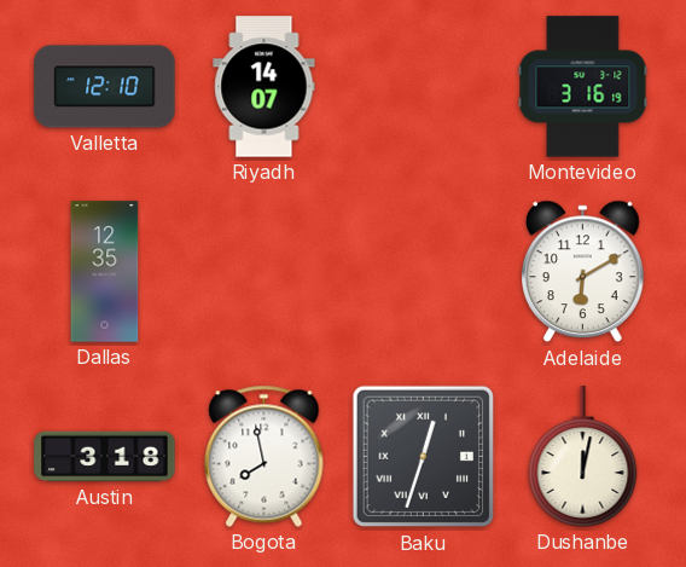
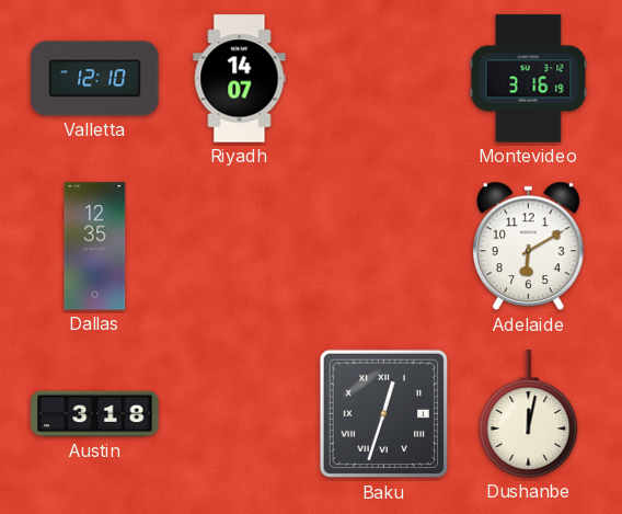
Bogota: 7:58 -> none
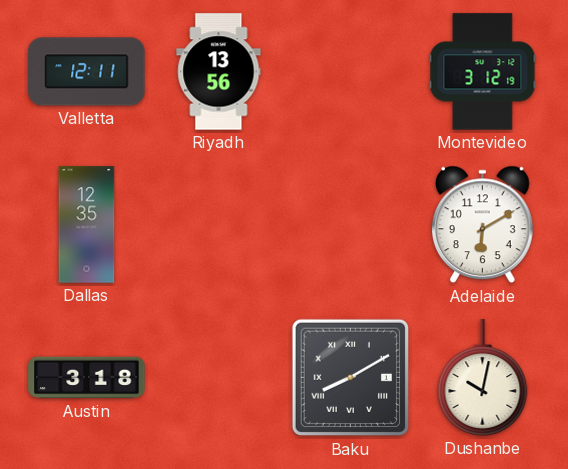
Valletta: 12:10 -> 12:11
Riyadh: 14:07 -> 13:56
Montevideo: 3:16 -> 3:12
Baku: 12:33 -> 8:10
Dushanbe: 12:02 -> 10:02
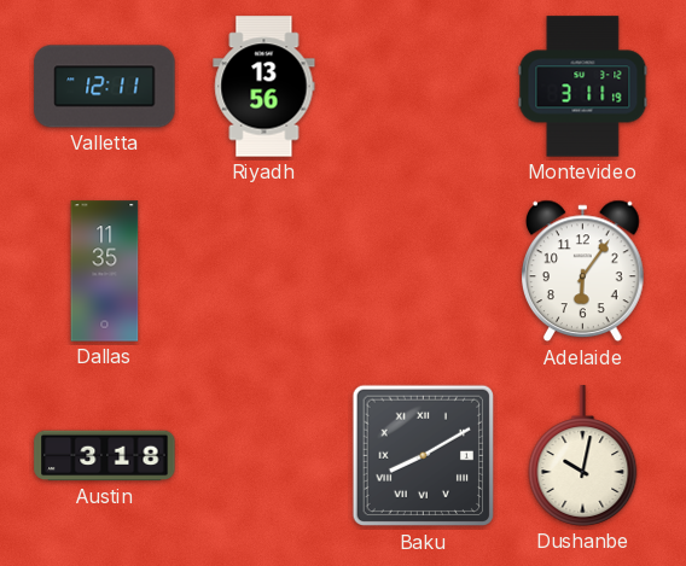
Montevideo: 3:12 -> 3:11
Dallas: 12:35 -> 11:35
Adelaide: 6:10 -> 6:06
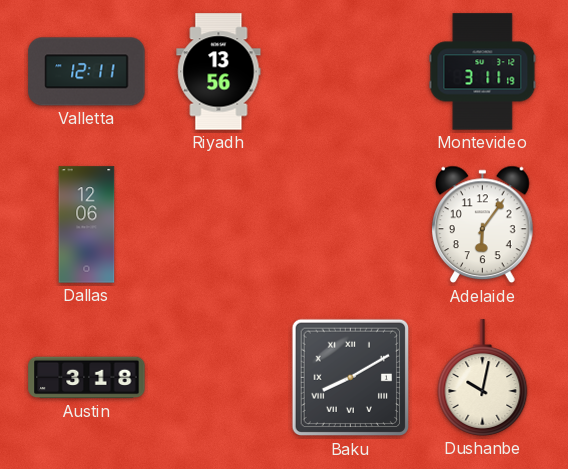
Dallas: 11:35 -> 12:06
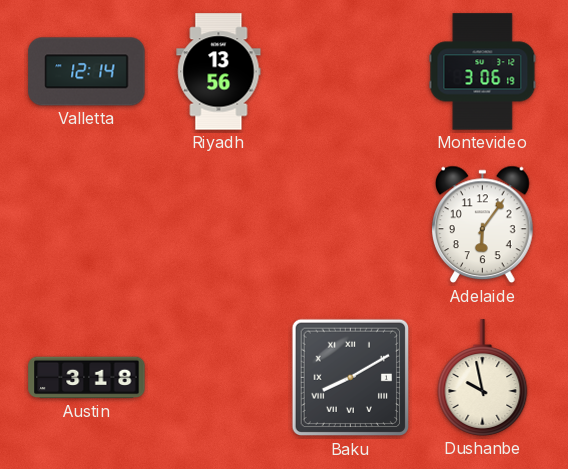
Valletta: 12:11 -> 12:14
Montevideo: 3:11 -> 3:06
Dallas: 12:06 -> none
Dushanbe: 10:02 -> 9:58
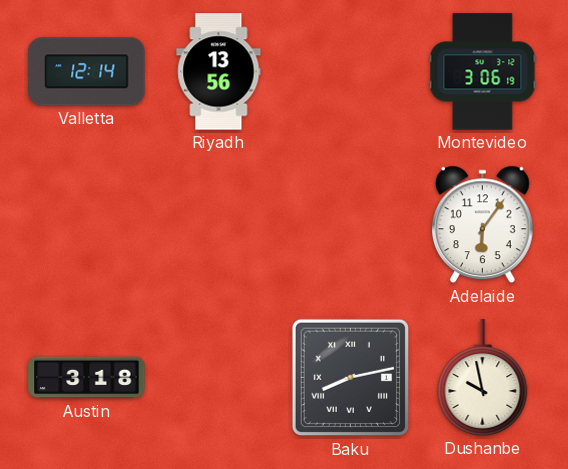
Baku: 8:10 -> 8:13
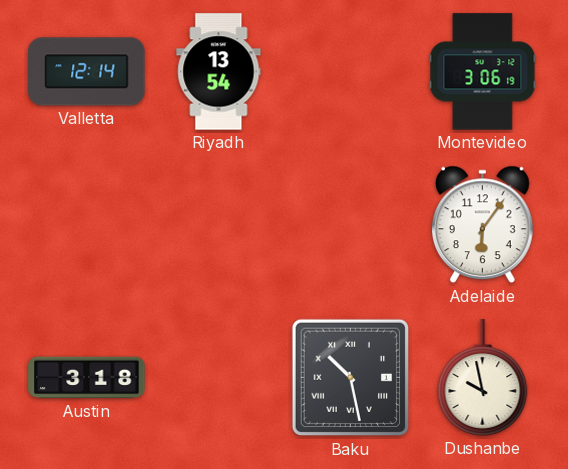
Riyadh: 13:56 -> 13:54
Baku: 8:13 -> 10:28
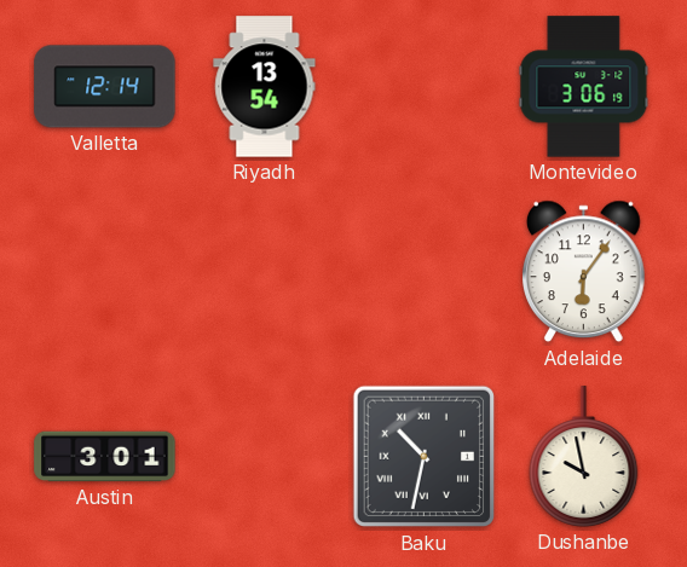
Austin: 3:18 -> 3:01
Baku: 10:28 -> 10:32
